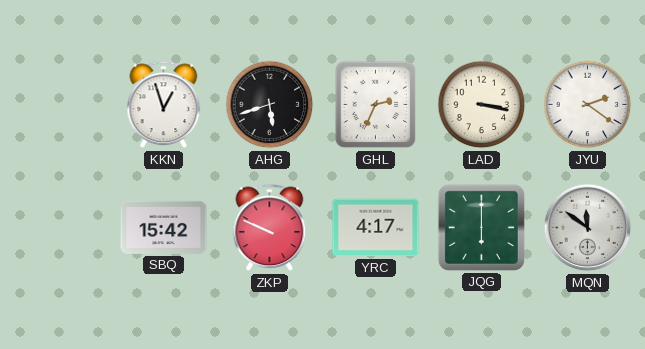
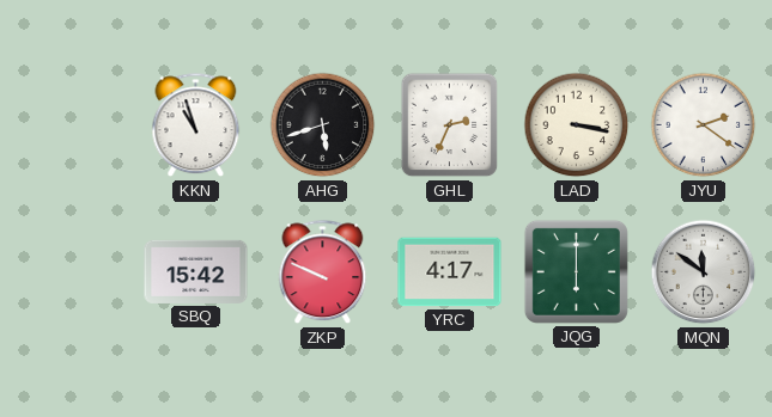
KKN: 12:57 -> 10:57
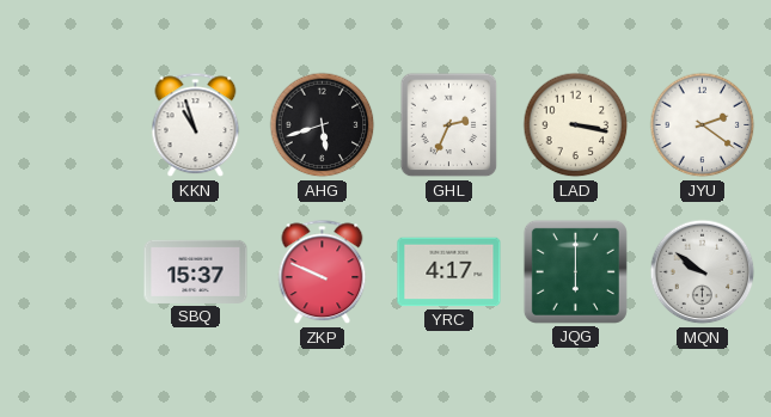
SBQ: 15:42 -> 15:37
MQN: 11:51 -> 9:51
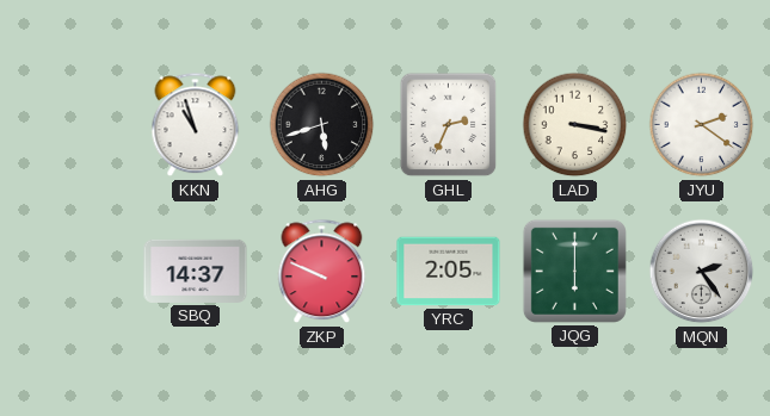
SBQ: 15:37 -> 14:37
YRC: 4:17 -> 2:05
MQN: 9:51 -> 2:24
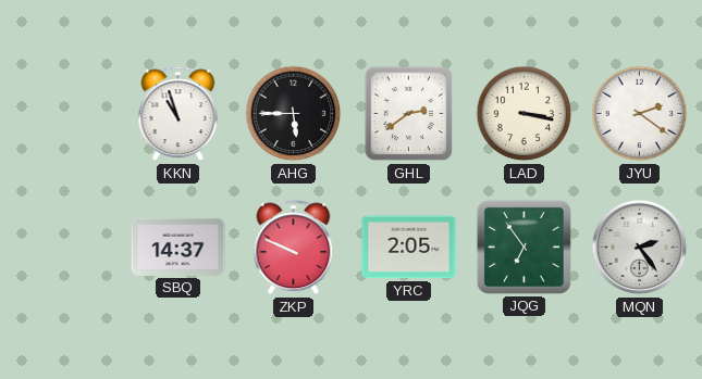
AHG: 5:42 -> 5:45
GHL: 2:34 -> 2:39
JQG: 6:00 -> 6:54
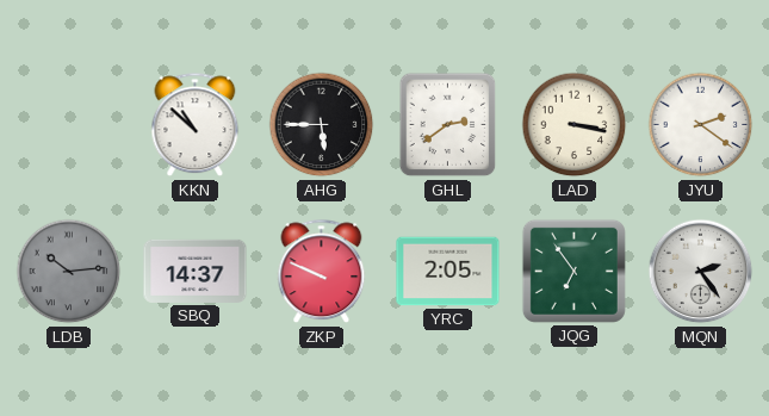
KKN: 10:57 -> 10:52
LDB: none -> 10:14
